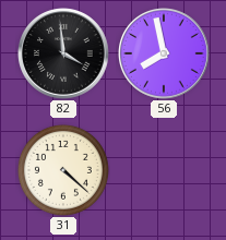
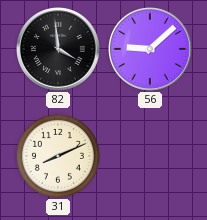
56: 7:58 -> 9:08
31: 4:22 -> 8:11
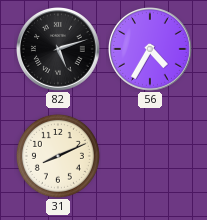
82: 3:59 -> 5:12
56: 9:08 -> 4:35
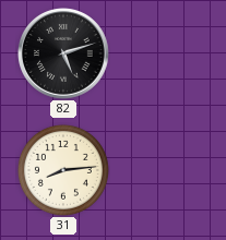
56: 4:35 -> none
31: 8:11 -> 8:14
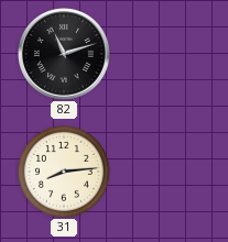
82: 5:12 -> 11:12
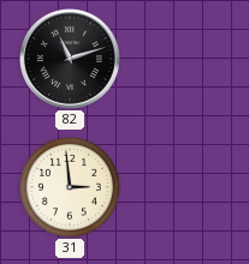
31: 8:14 -> 2:59
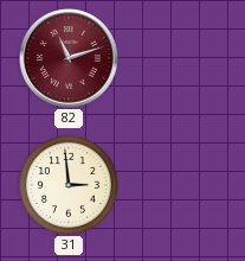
82 dial: black -> burgundy
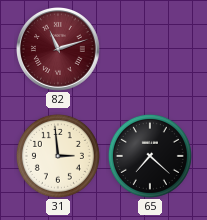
65: none -> 7:22
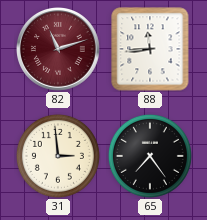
88: none -> 11:44
65: 7:22 -> 7:24
